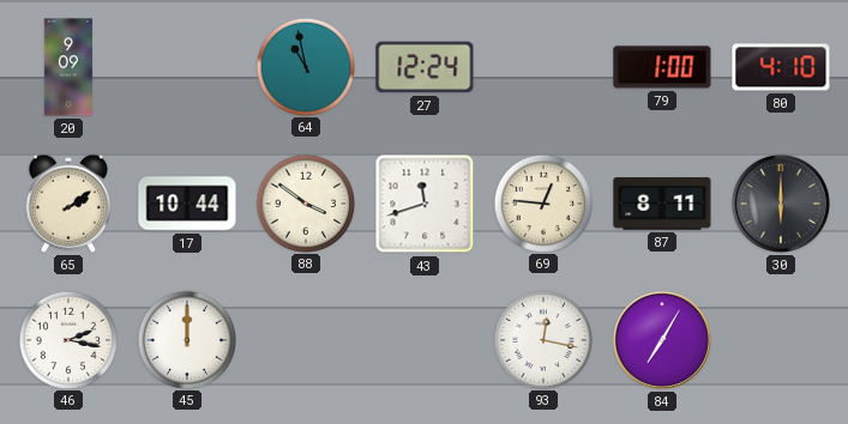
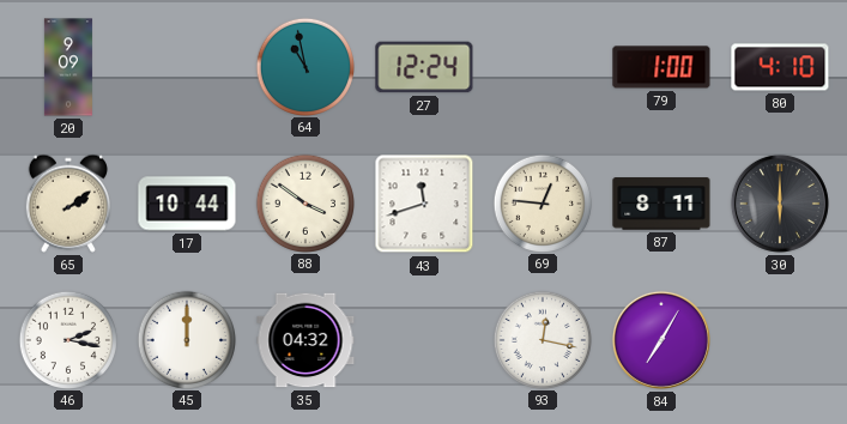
35: none -> 04:32
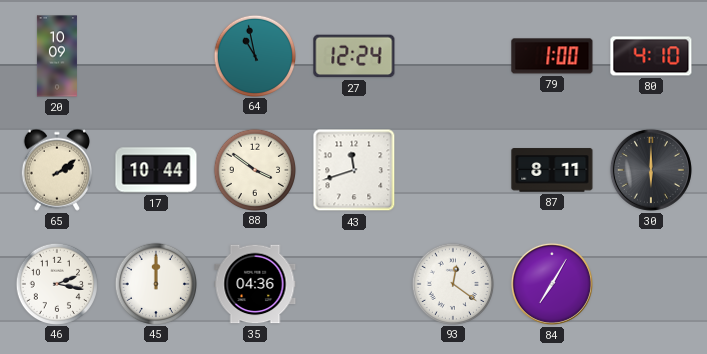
20: 9:09 -> 10:09
69: 12:46 -> none
35: 04:32 -> 04:36
93: 12:17 -> 12:21
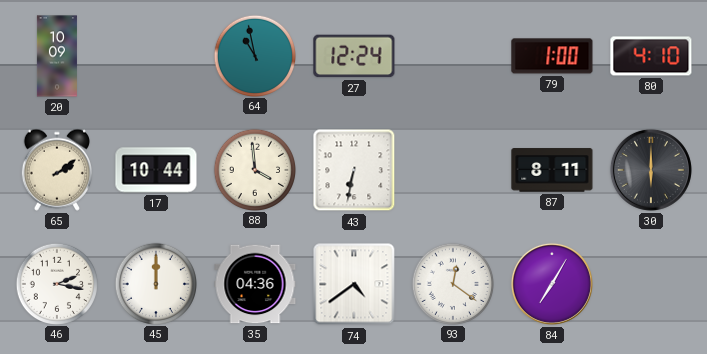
88: 3:51 -> 3:59
43: 11:42 -> 6:32
74: none -> 4:39
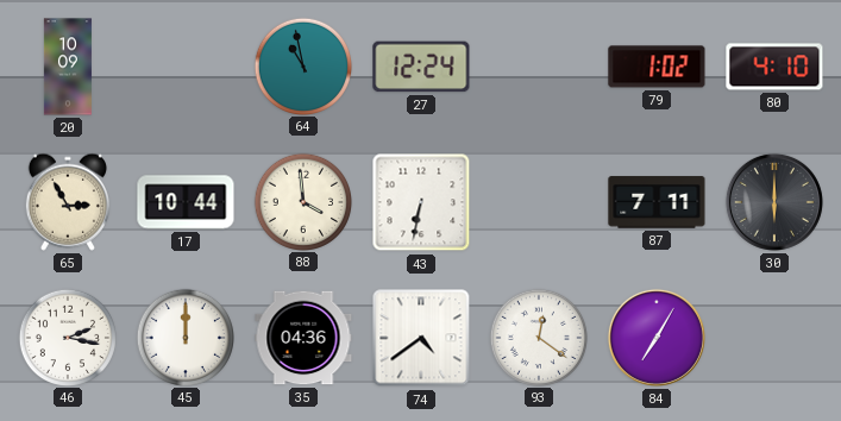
79: 1:00 -> 1:02
65: 2:09 -> 2:55
87: 8:11 -> 7:11
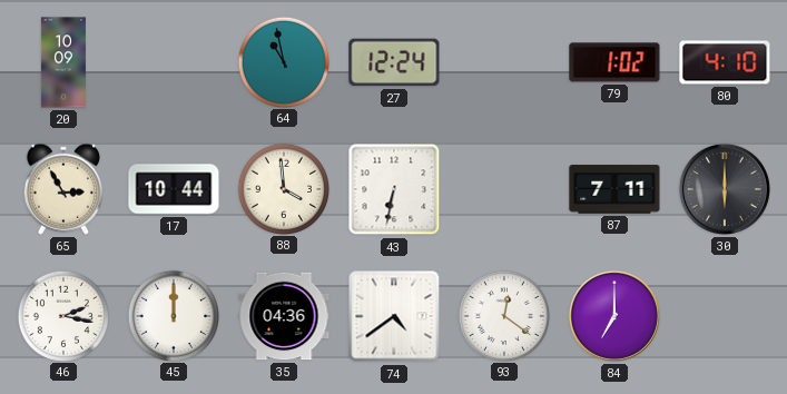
84: 7:05 -> 7:00
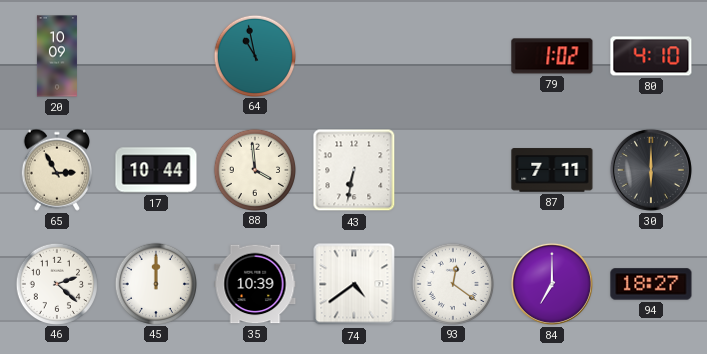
27: 12:24 -> none
46: 2:17 -> 2:22
35: 04:36 -> 10:39
94: none -> 18:27
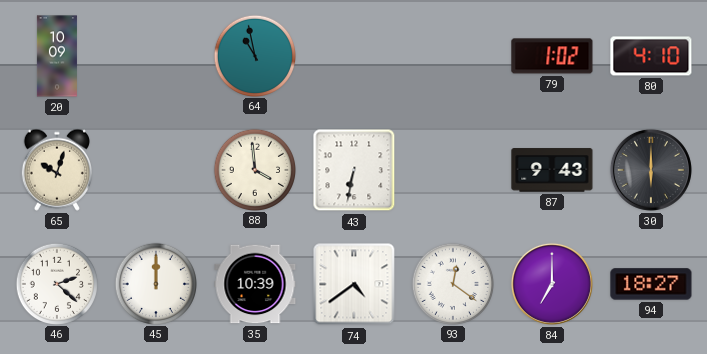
65: 2:55 -> 10:03
17: 10:44 -> none
87: 7:11 -> 9:43
